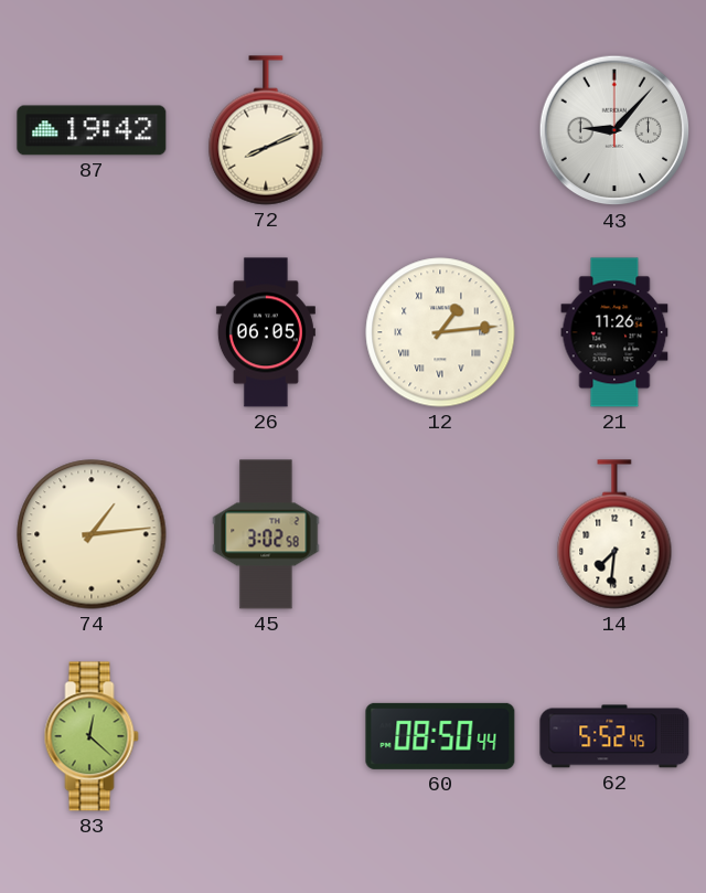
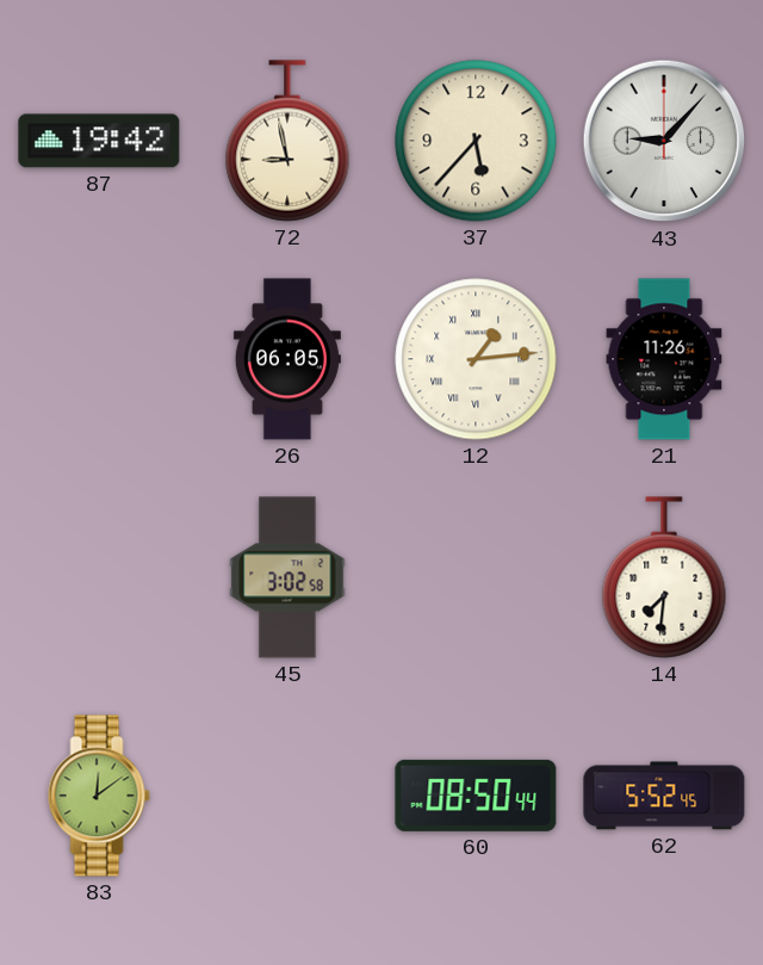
72: 8:11 -> 8:58
37: none -> 5:37
74: 1:14 -> none
83: 12:22 -> 12:09
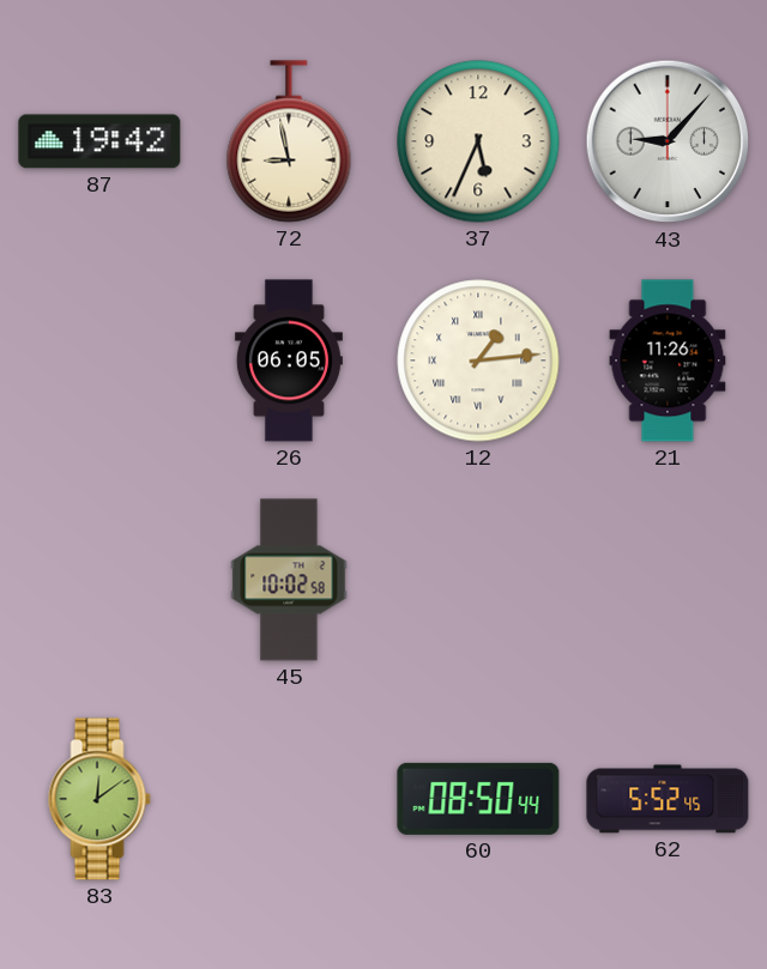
37: 5:37 -> 5:34
45: 3:02 -> 10:02
14: 7:31 -> none
